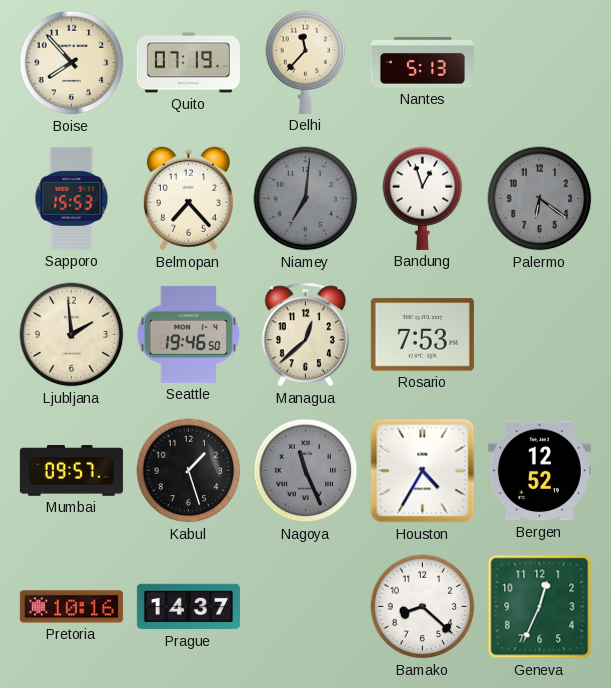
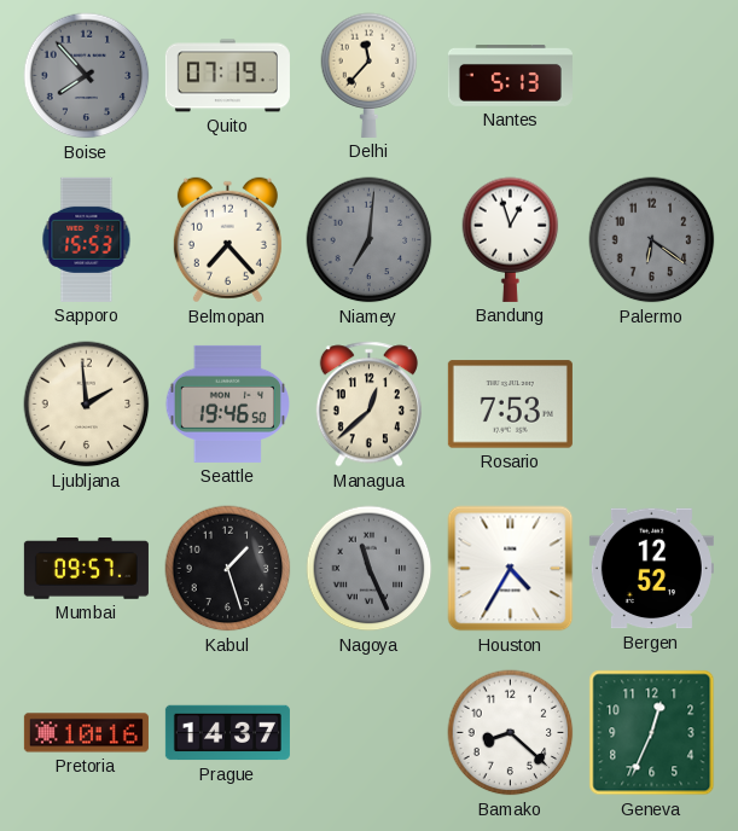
Boise dial: cream -> grey
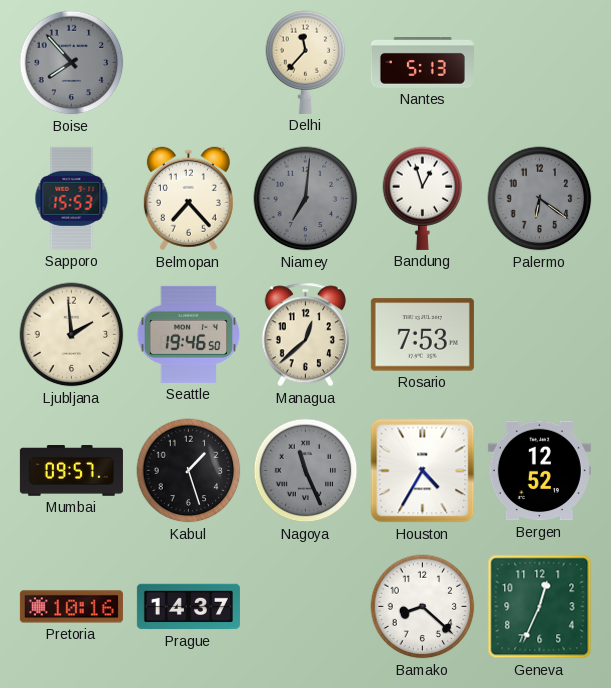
Quito: 07:19 -> none
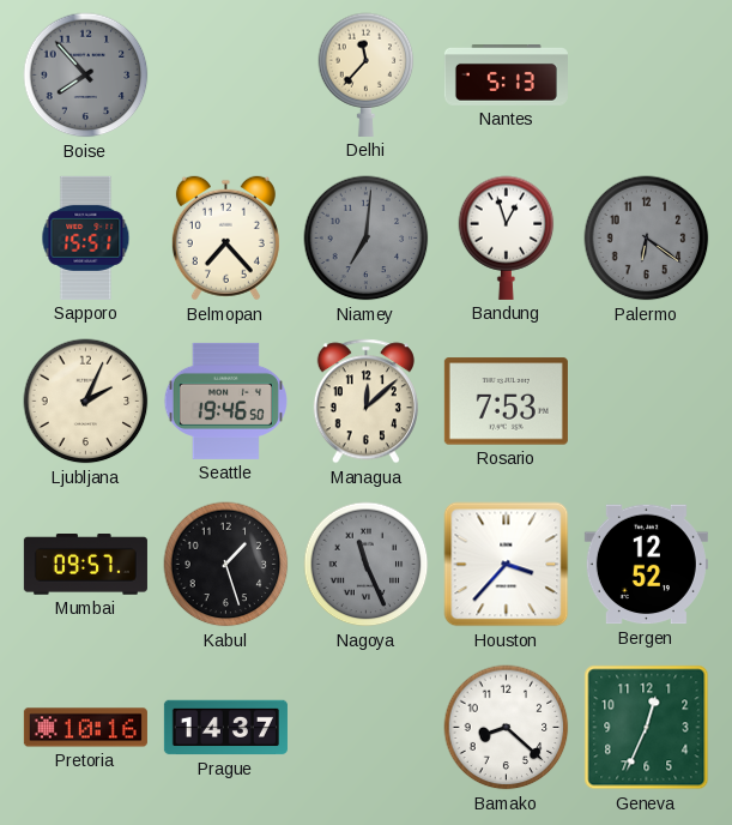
Sapporo: 15:53 -> 15:51
Ljubljana: 1:59 -> 2:04
Managua: 12:38 -> 12:08
Houston: 4:35 -> 3:37
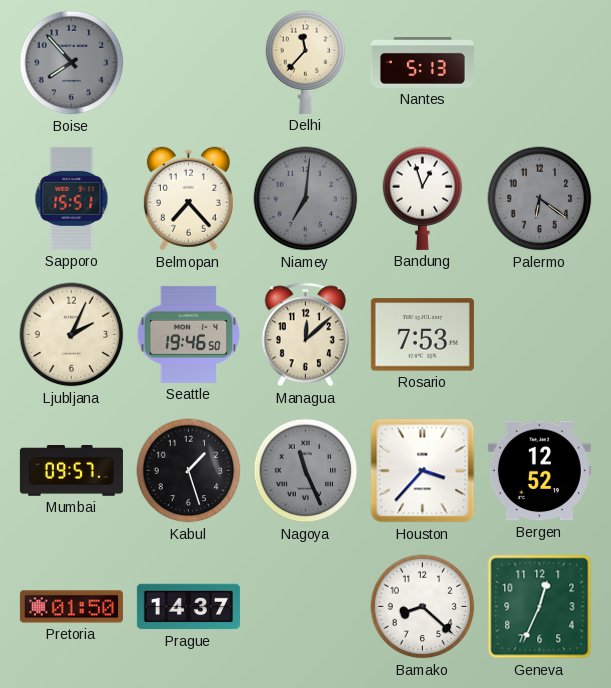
Pretoria: 10:16 -> 01:50
